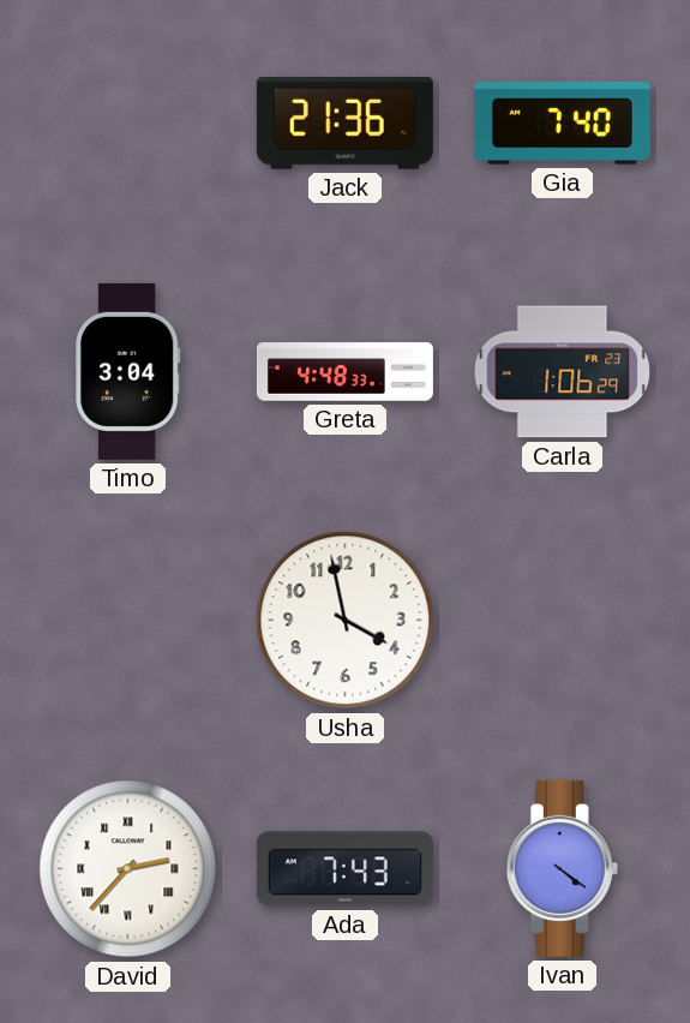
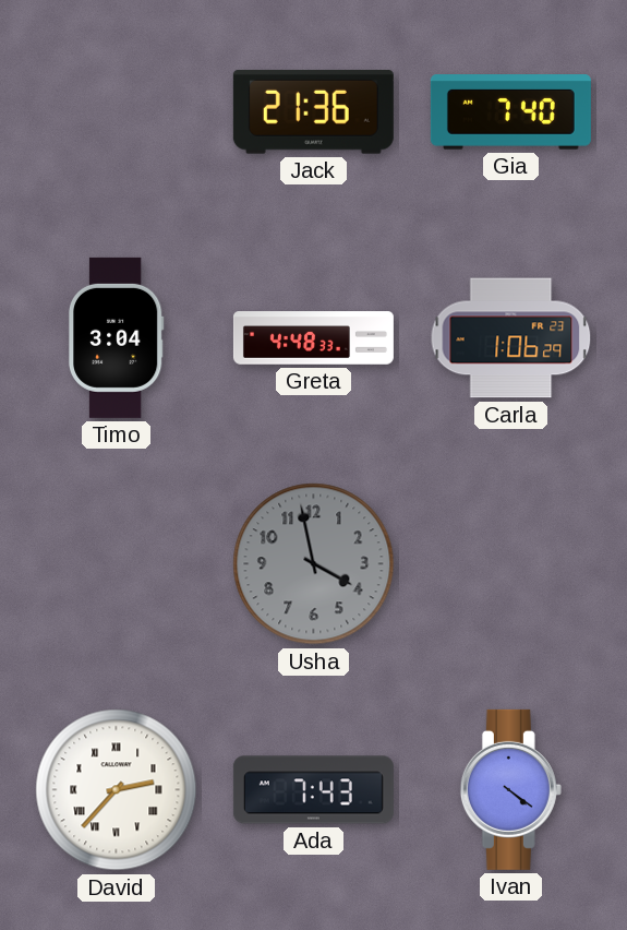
Usha dial: white -> grey
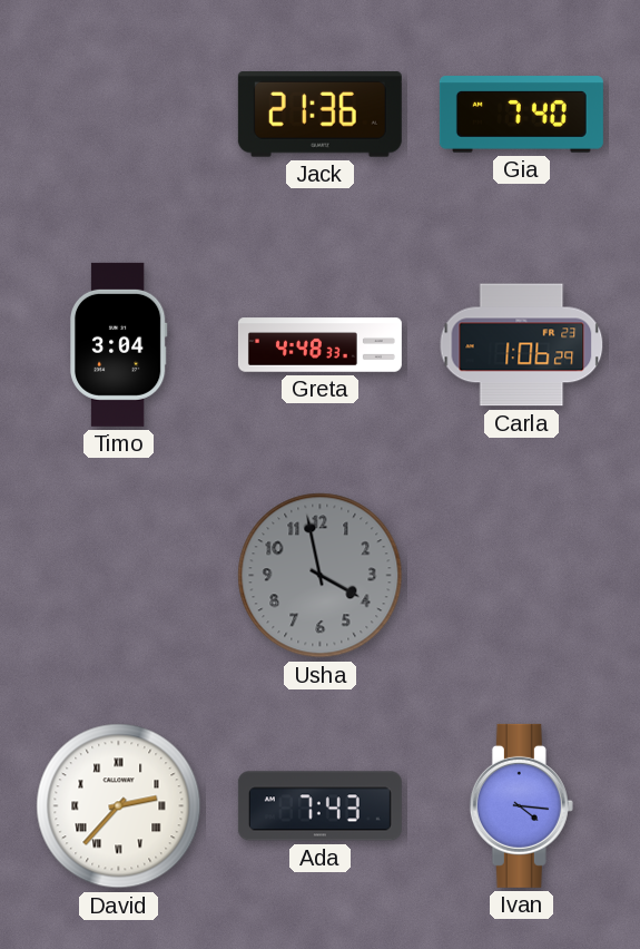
Ivan: 4:21 -> 4:16
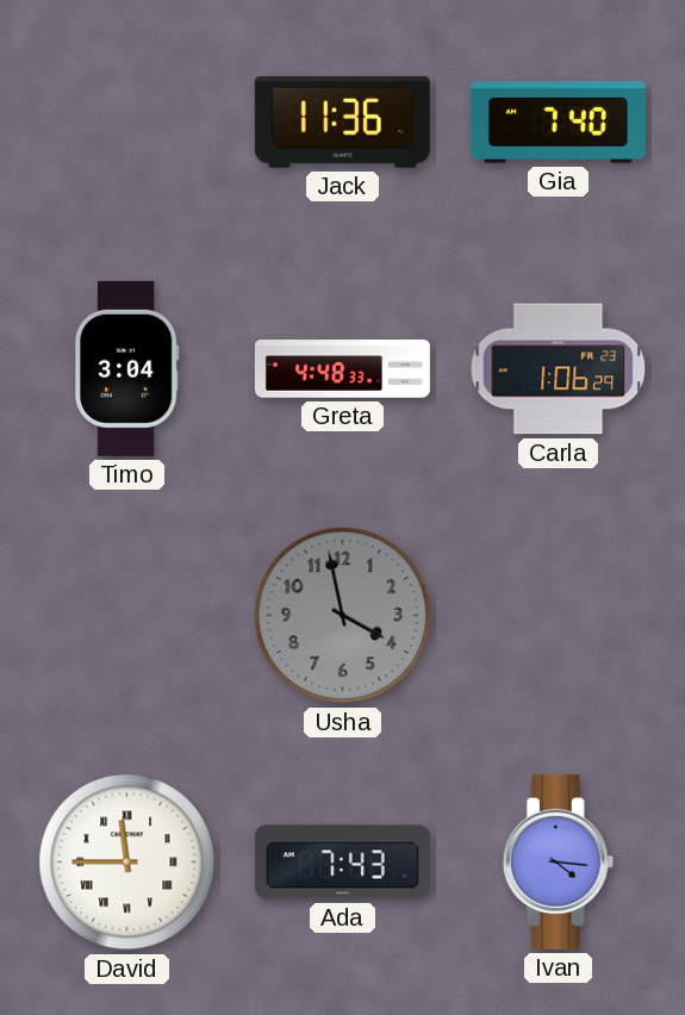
Jack: 21:36 -> 11:36
David: 2:37 -> 11:45
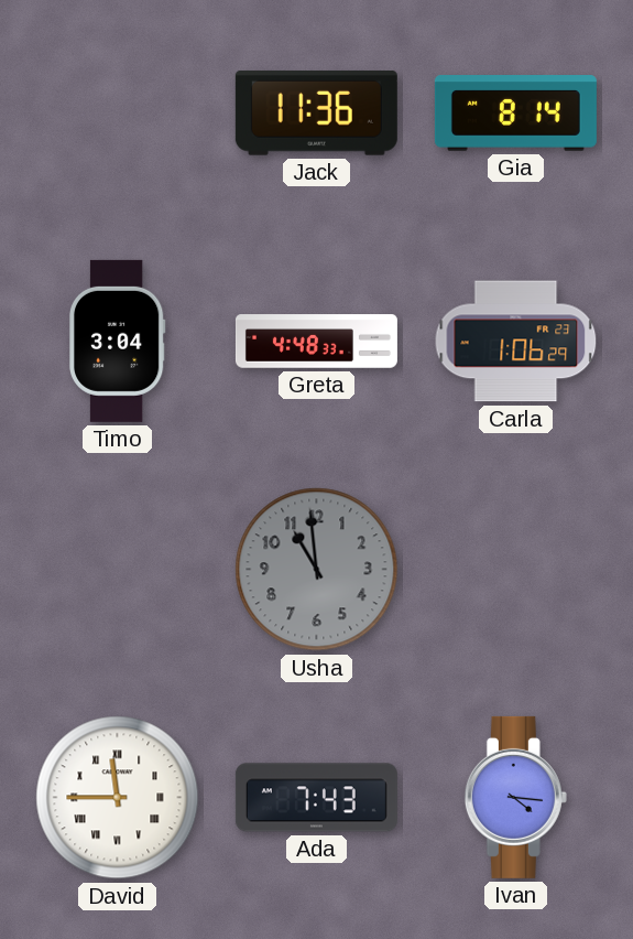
Gia: 7:40 -> 8:14
Usha: 3:58 -> 10:59
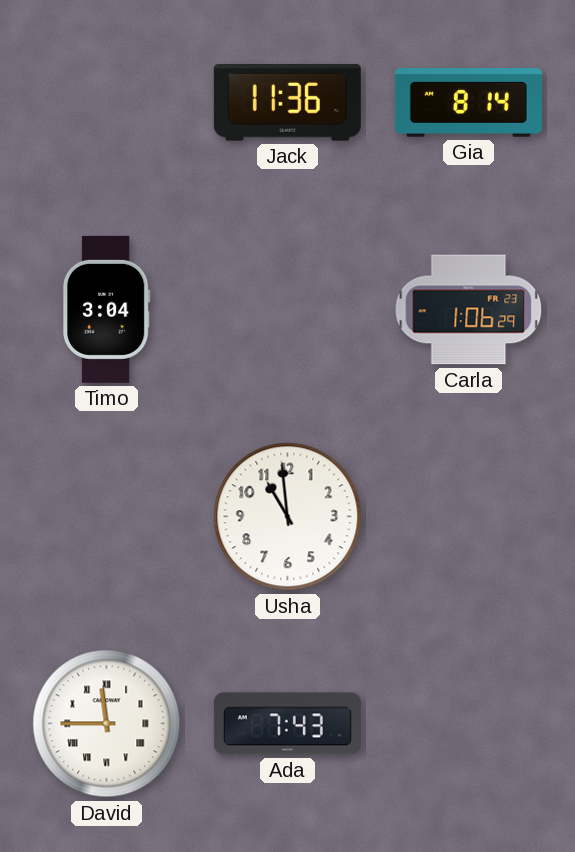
Greta: 4:48 -> none
Usha dial: grey -> white
Ivan: 4:16 -> none
